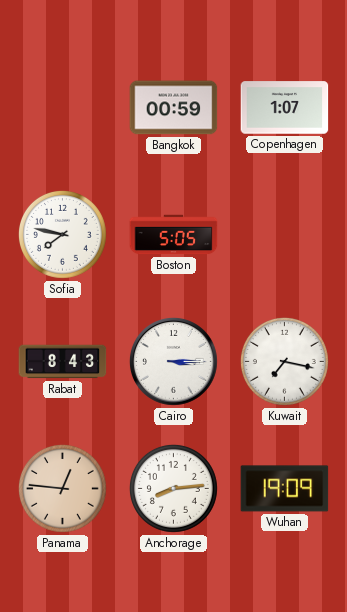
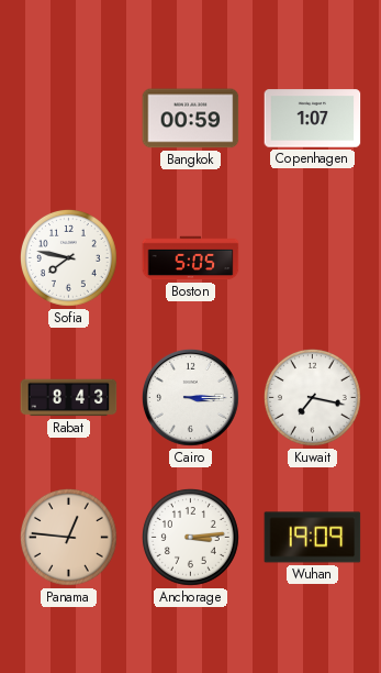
Anchorage: 8:14 -> 3:14
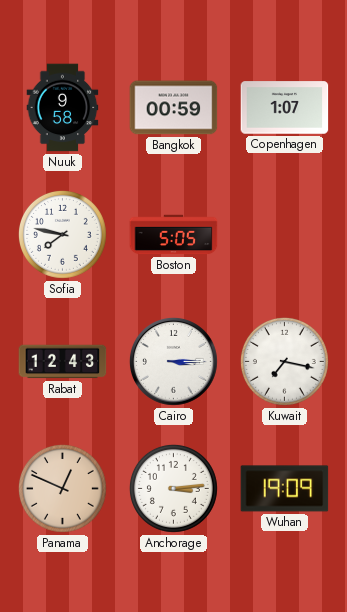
Nuuk: none -> 9:58
Rabat: 8:43 -> 12:43
Panama: 12:46 -> 12:49
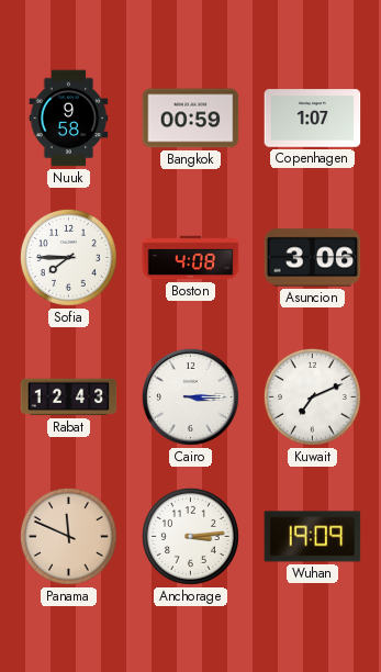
Sofia: 7:47 -> 7:45
Boston: 5:05 -> 4:08
Asuncion: none -> 3:06
Kuwait: 7:17 -> 7:11
Panama: 12:49 -> 11:49
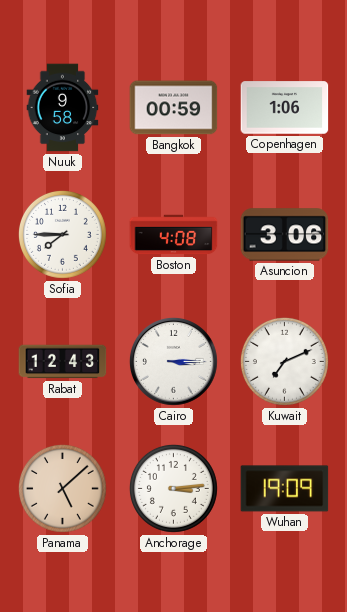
Copenhagen: 1:07 -> 1:06
Panama: 11:49 -> 5:08
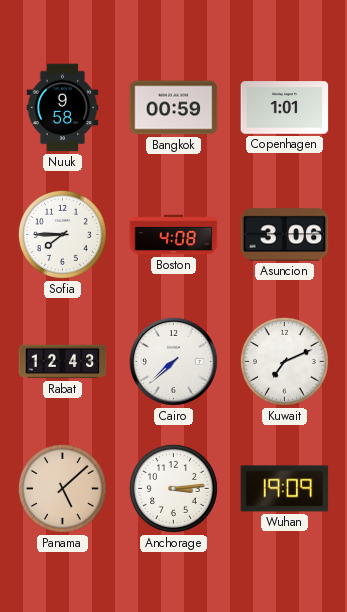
Copenhagen: 1:06 -> 1:01
Cairo: 3:15 -> 7:38
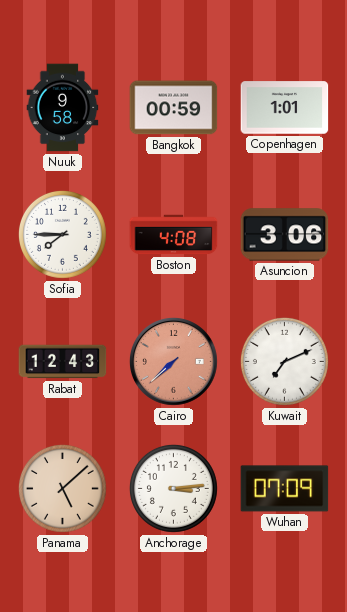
Cairo dial: white -> salmon
Wuhan: 19:09 -> 07:09
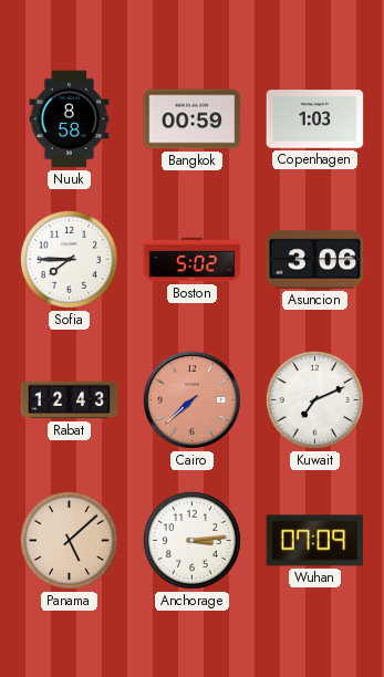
Nuuk: 9:58 -> 8:58
Copenhagen: 1:01 -> 1:03
Boston: 4:08 -> 5:02
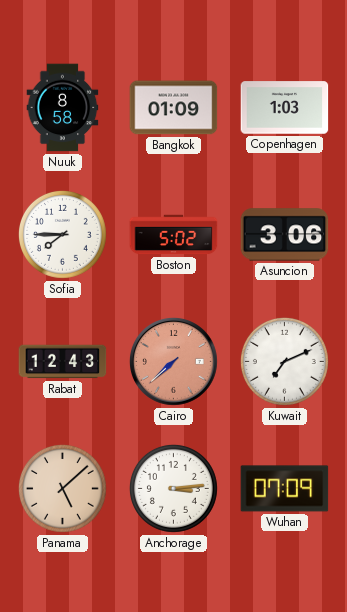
Bangkok: 00:59 -> 01:09
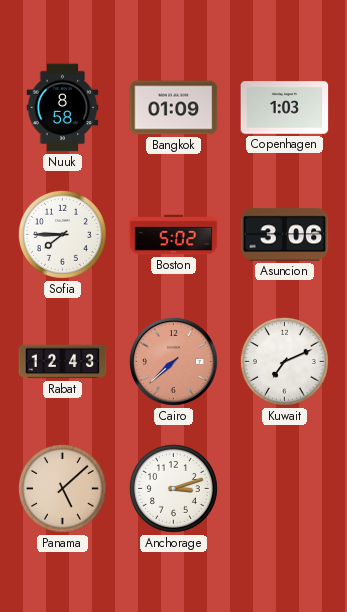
Anchorage: 3:14 -> 3:12
Wuhan: 07:09 -> none
